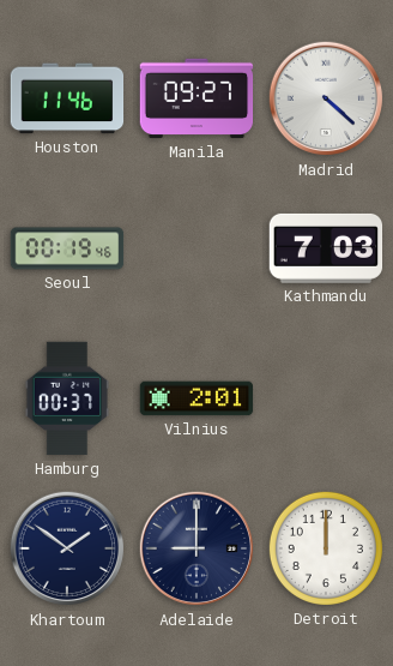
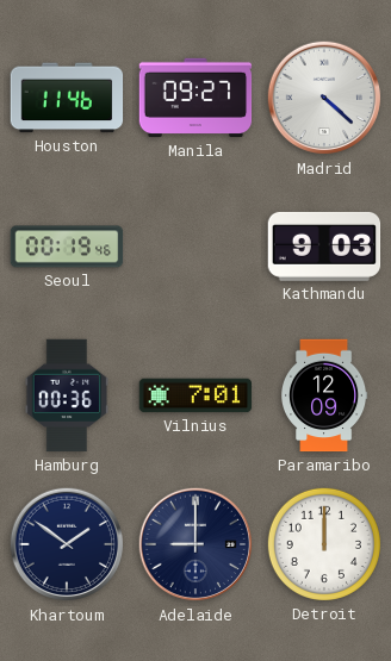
Kathmandu: 7:03 -> 9:03
Hamburg: 00:37 -> 00:36
Vilnius: 2:01 -> 7:01
Paramaribo: none -> 12:09
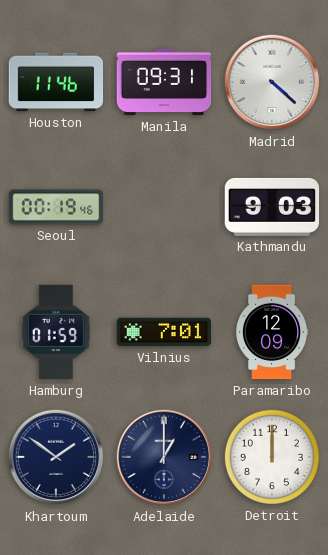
Manila: 09:27 -> 09:31
Hamburg: 00:36 -> 01:59
Adelaide: 9:00 -> 1:00
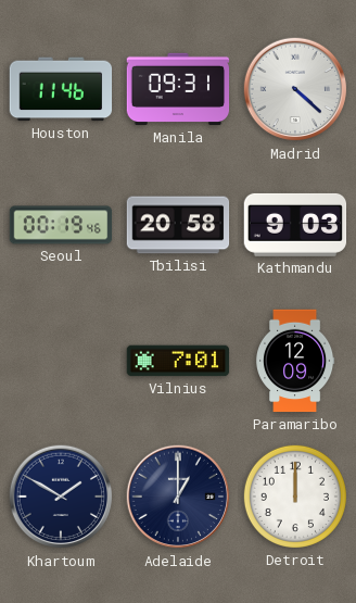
Tbilisi: none -> 20:58
Hamburg: 01:59 -> none
Khartoum: 1:51 -> 1:50
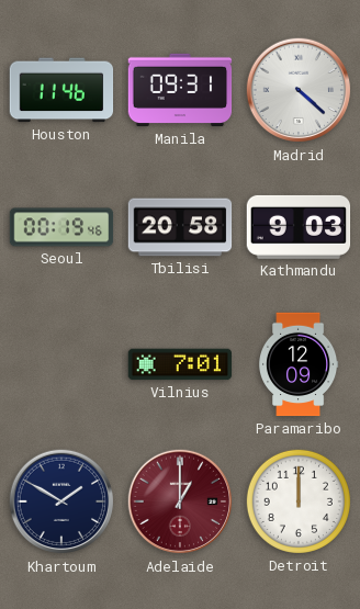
Adelaide dial: navy -> burgundy
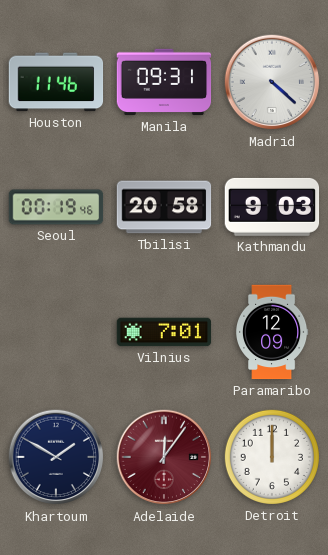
Adelaide: 1:00 -> 12:06
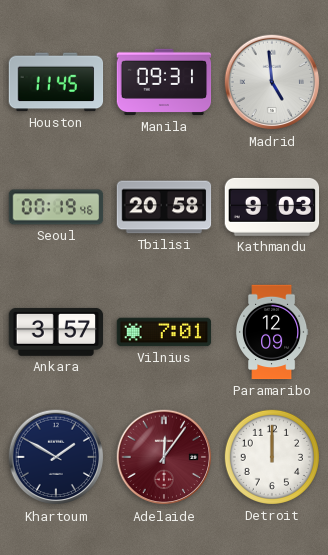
Houston: 11:46 -> 11:45
Madrid: 4:22 -> 4:59
Ankara: none -> 3:57
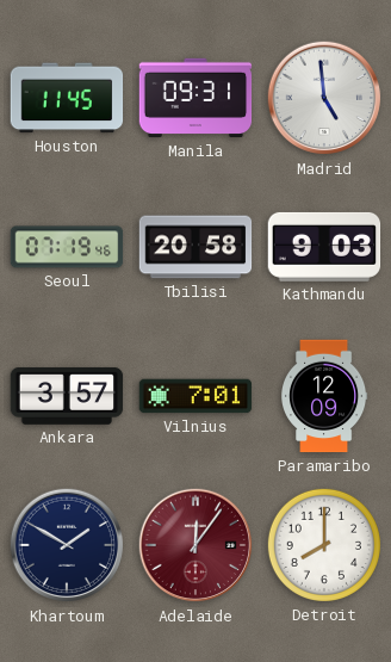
Seoul: 00:19 -> 07:19
Detroit: 12:00 -> 8:00
